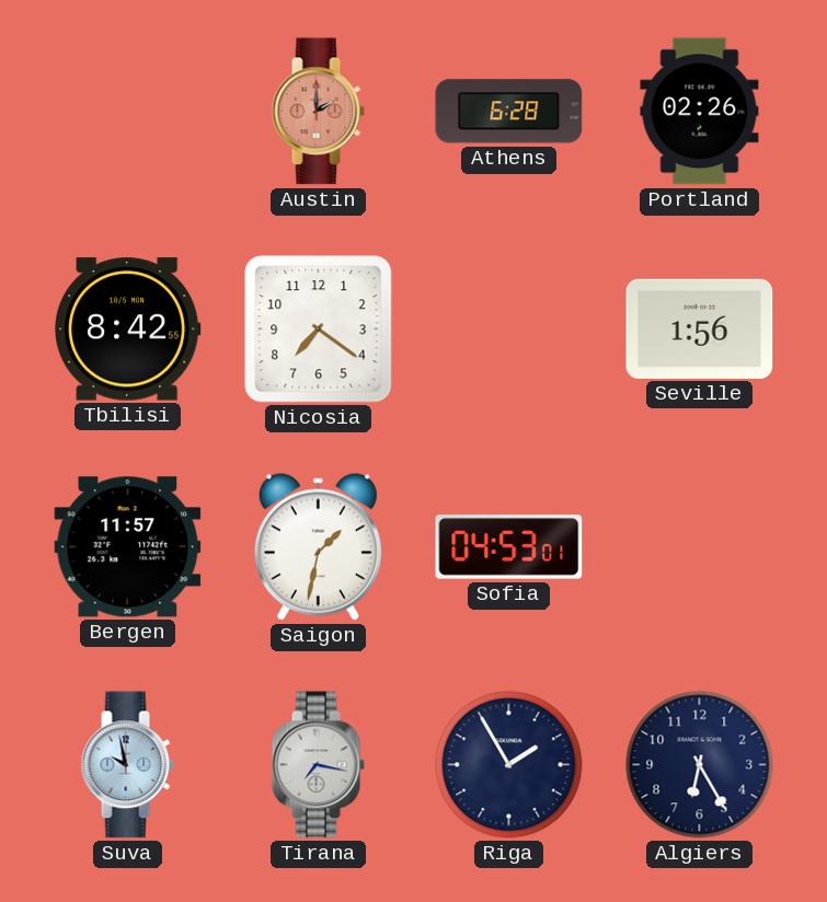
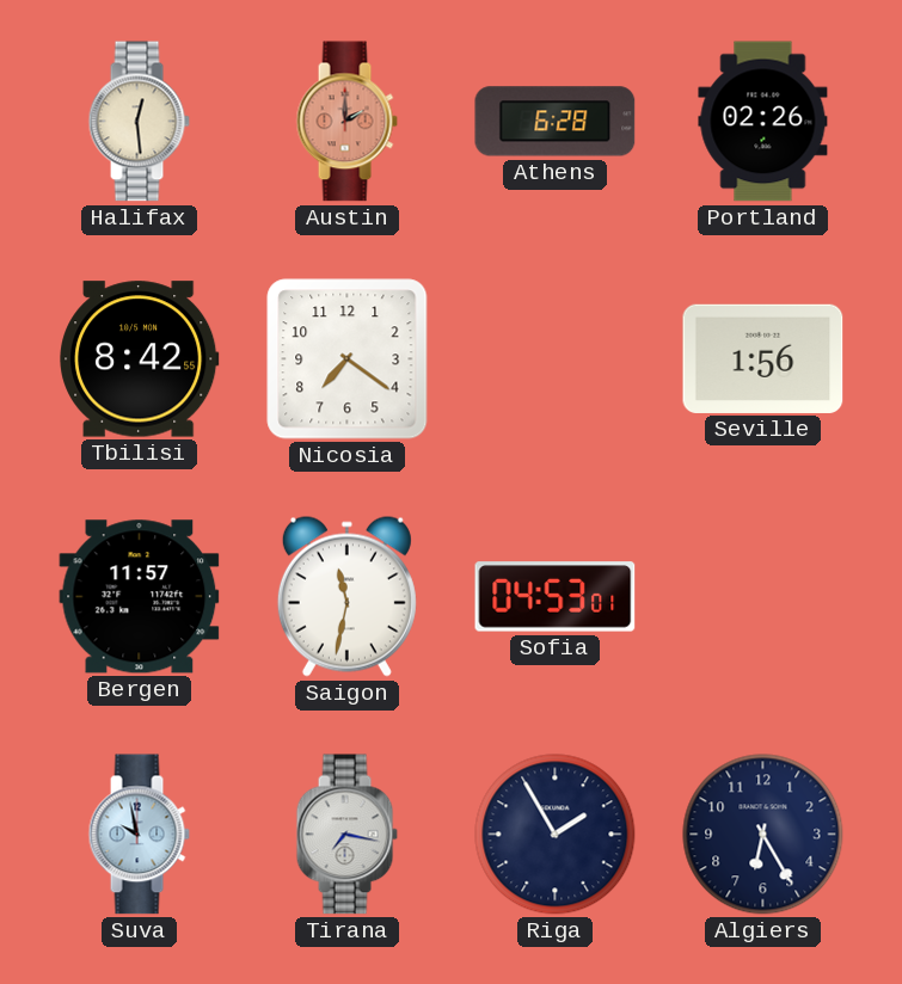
Halifax: none -> 12:29
Saigon: 1:32 -> 11:32
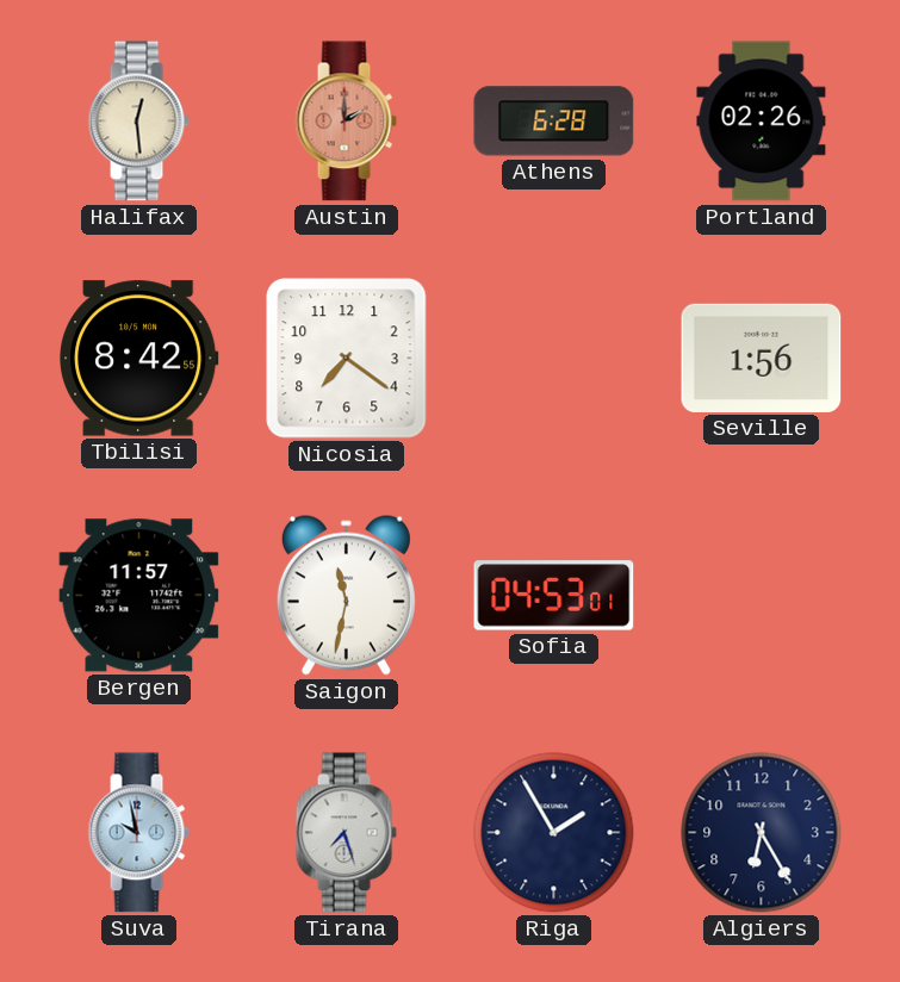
Tirana: 7:17 -> 7:27
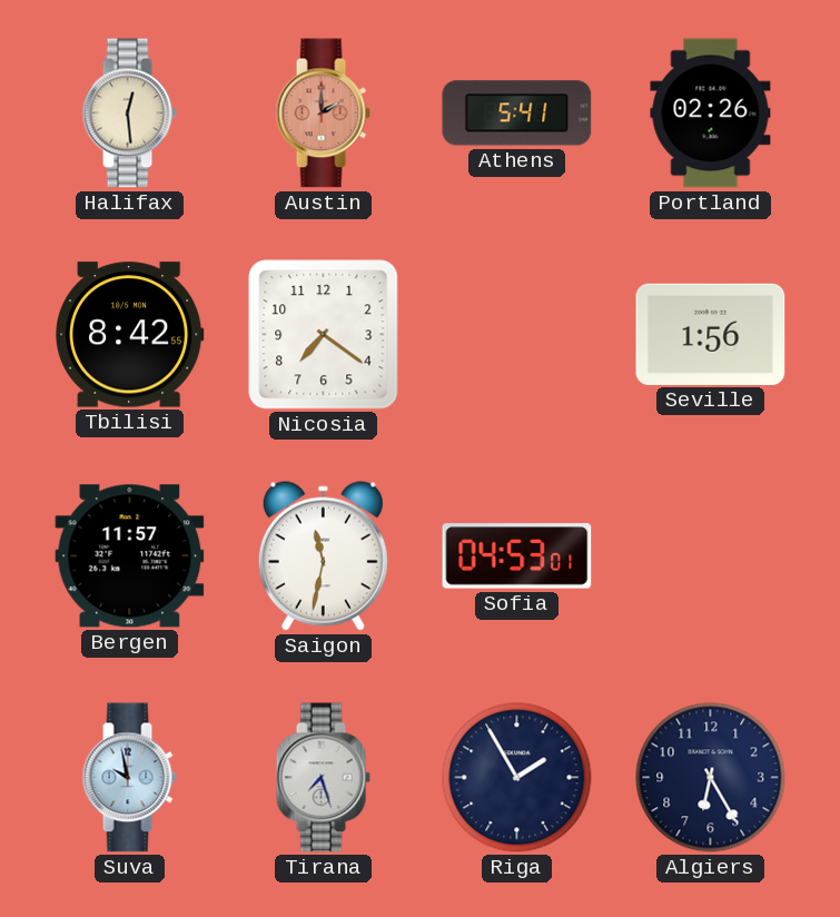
Athens: 6:28 -> 5:41
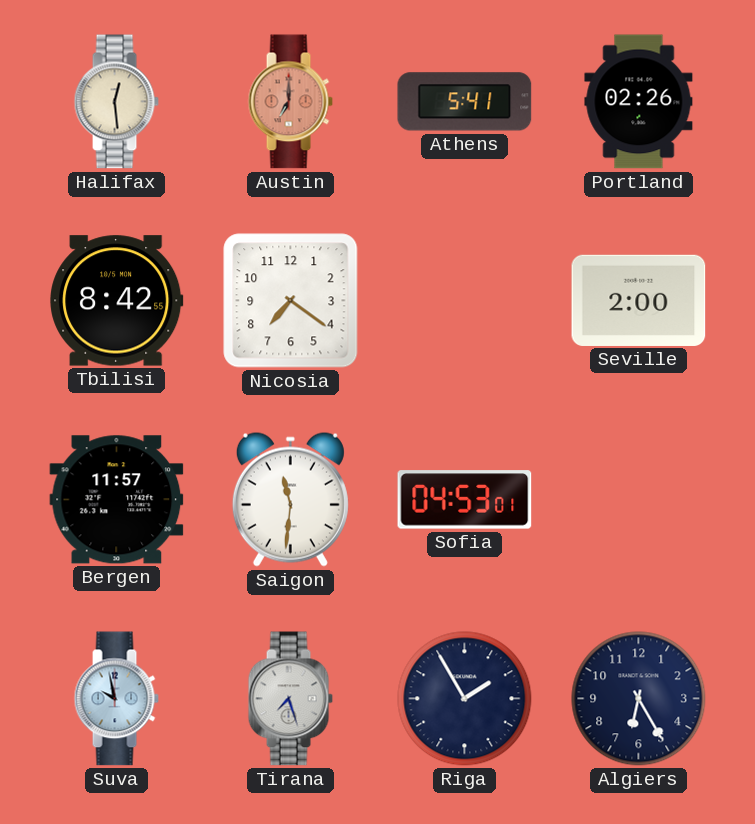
Austin: 2:00 -> 7:00
Seville: 1:56 -> 2:00
Saigon: 11:32 -> 11:31
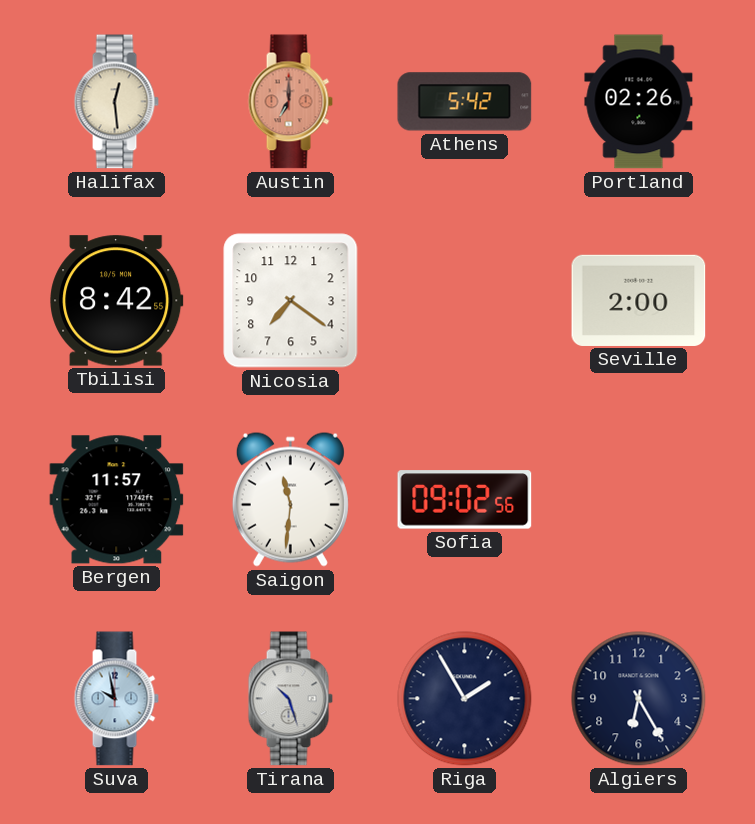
Athens: 5:41 -> 5:42
Sofia: 04:53 -> 09:02
Tirana: 7:27 -> 10:27
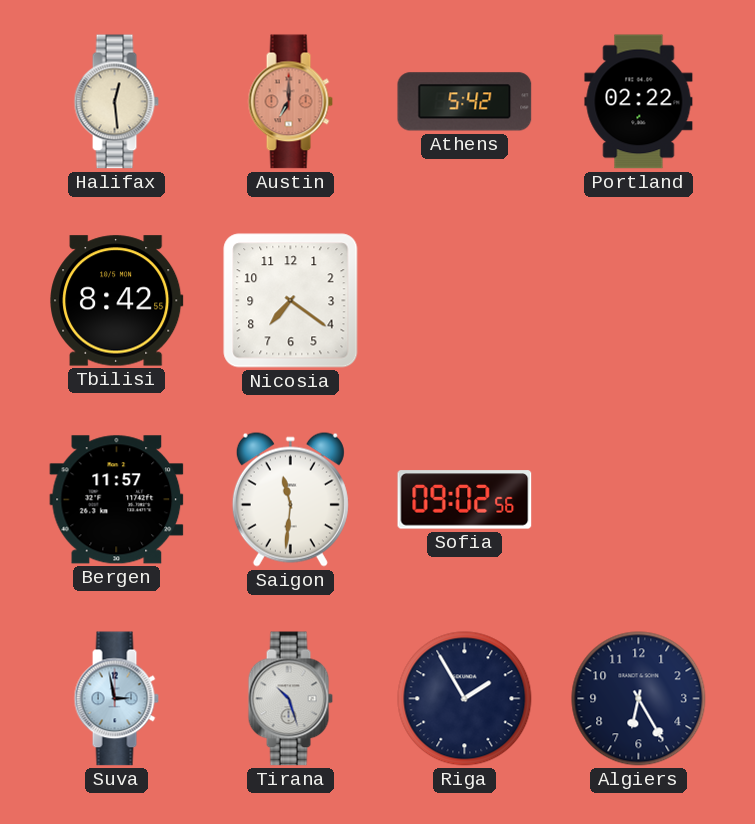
Portland: 02:26 -> 02:22
Seville: 2:00 -> none
Suva: 9:58 -> 2:58
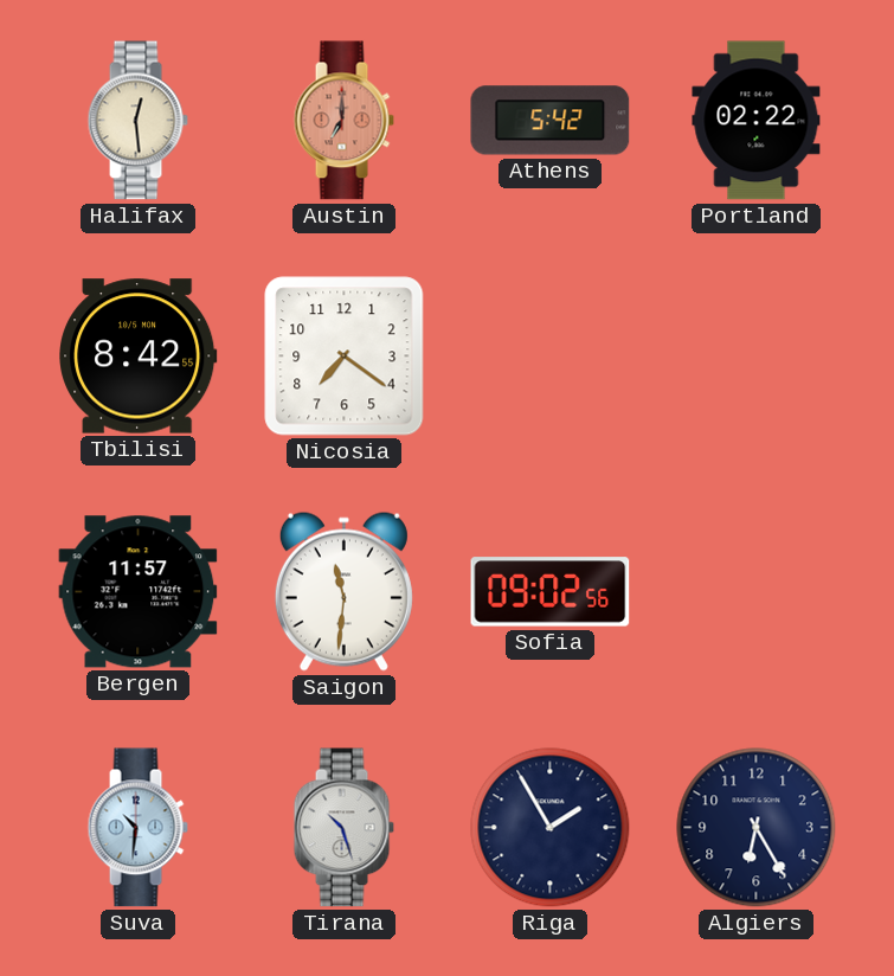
Suva: 2:58 -> 10:31
